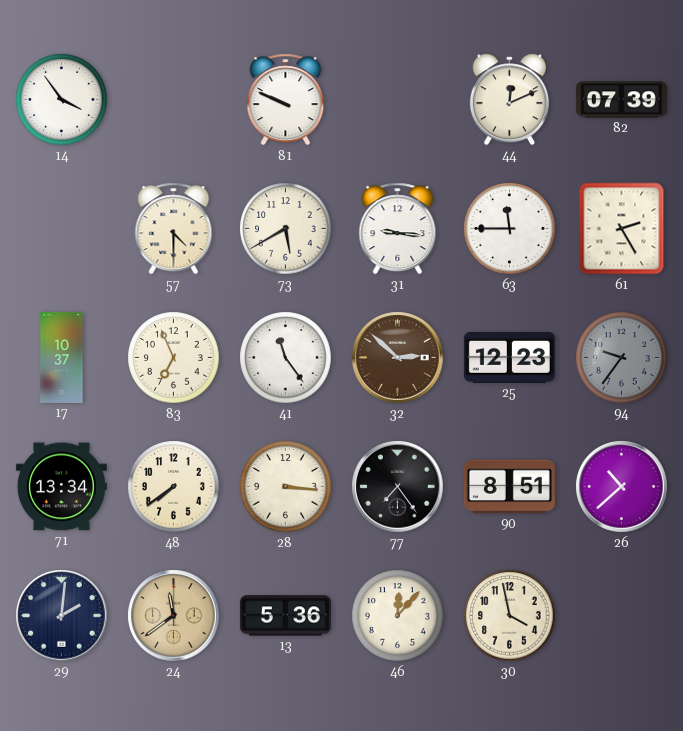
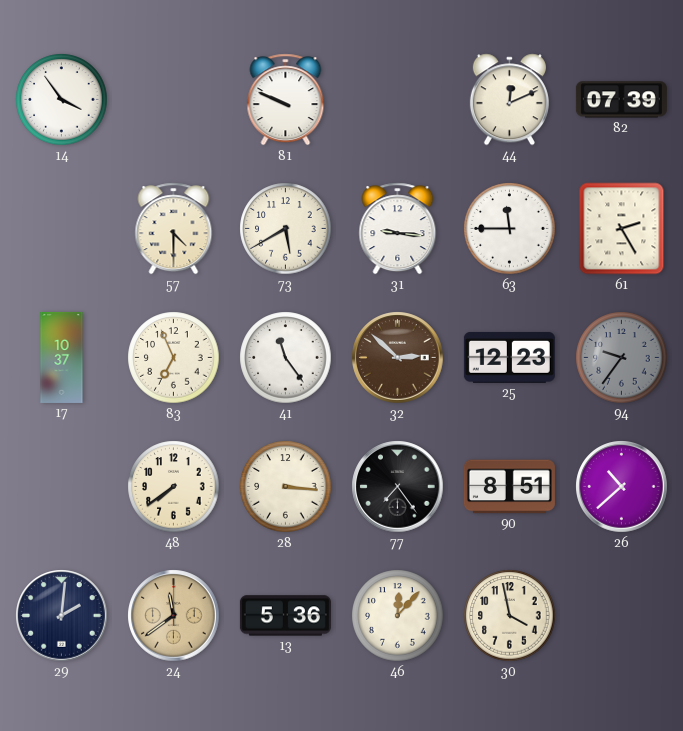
71: 13:34 -> none
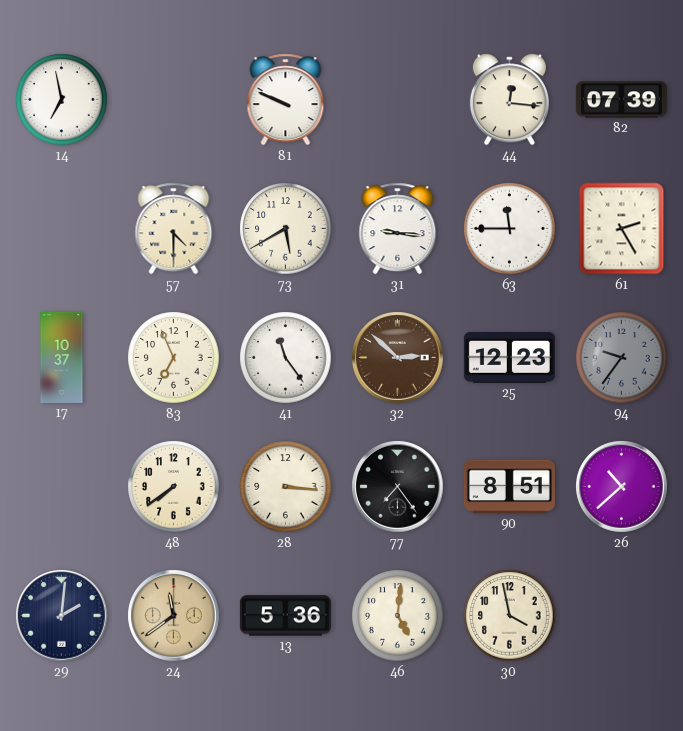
14: 3:54 -> 6:58
44: 12:11 -> 12:16
46: 12:07 -> 5:01
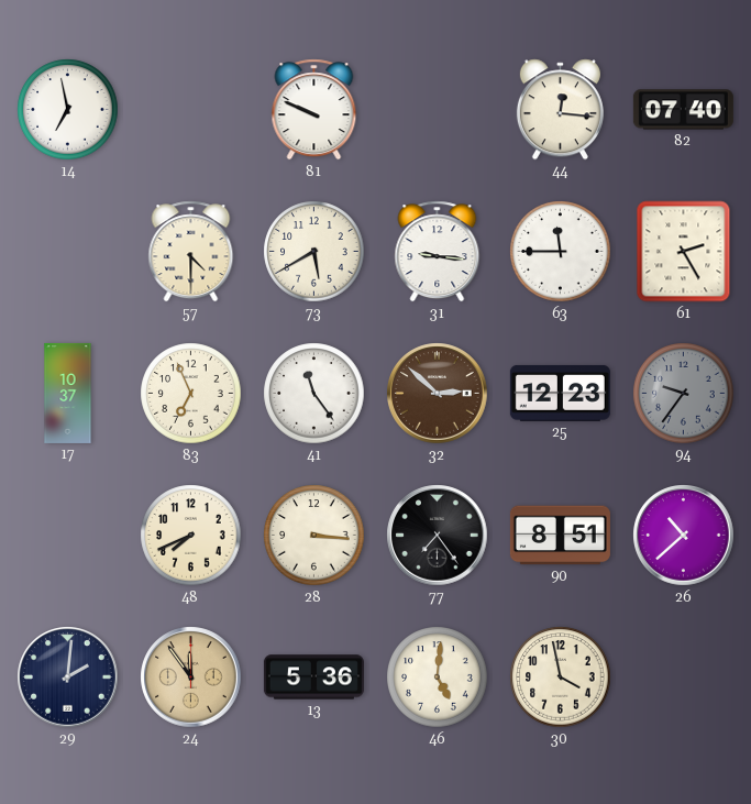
82: 07:39 -> 07:40
48: 7:39 -> 7:41
24: 11:39 -> 11:54
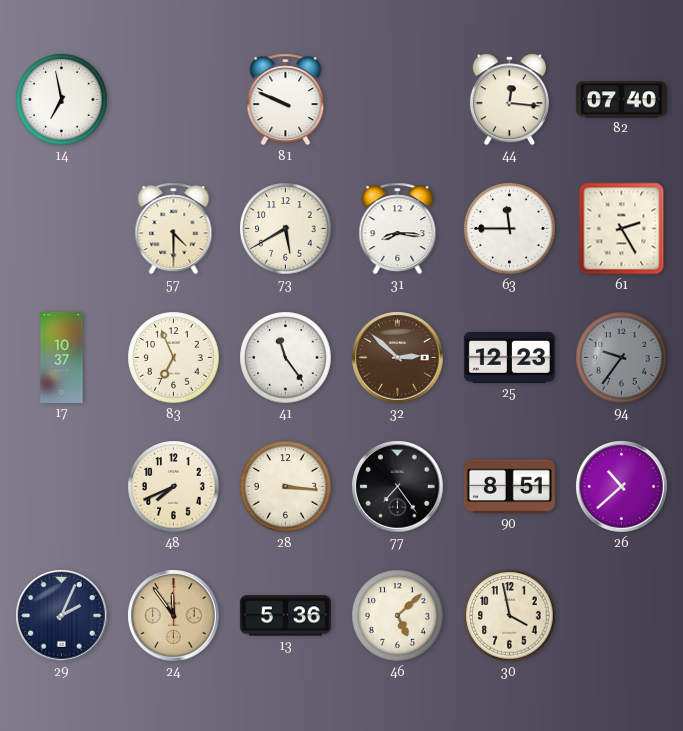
31: 9:16 -> 8:16
29: 2:01 -> 2:04
46: 5:01 -> 5:08
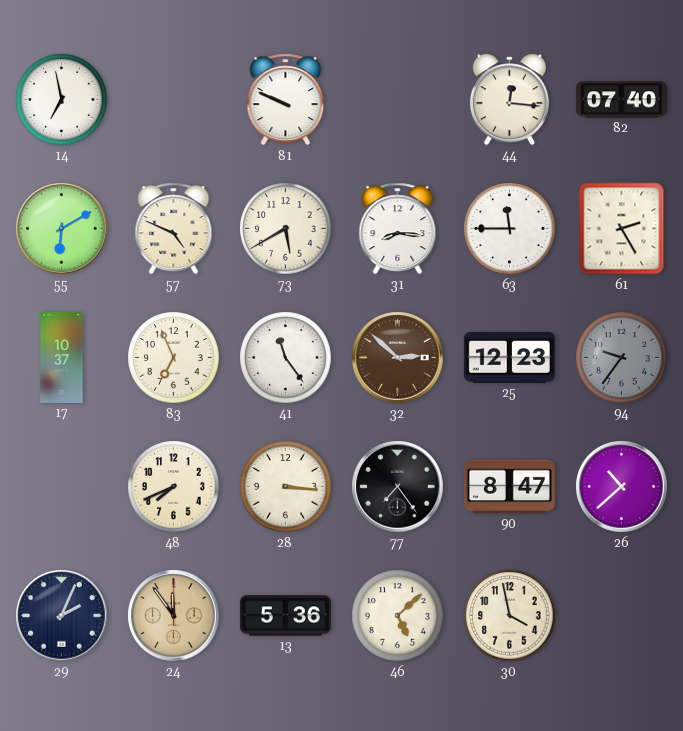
55: none -> 6:10
57: 4:30 -> 4:49
90: 8:51 -> 8:47
